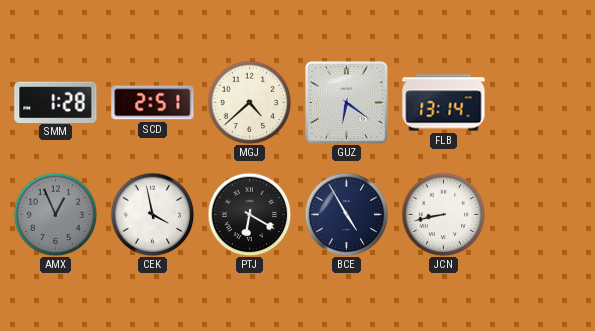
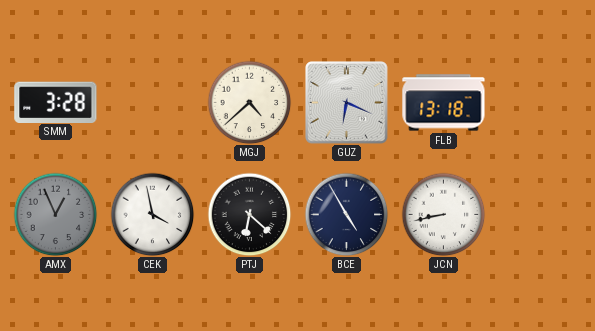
SMM: 1:28 -> 3:28
SCD: 2:51 -> none
GUZ: 6:21 -> 6:19
FLB: 13:14 -> 13:18
PTJ: 6:20 -> 6:22
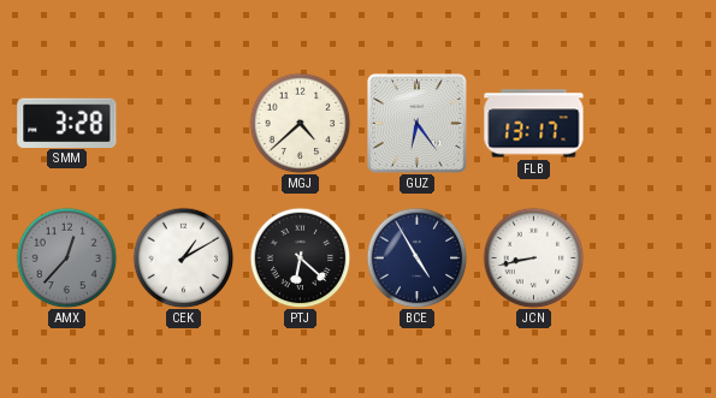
GUZ: 6:19 -> 6:24
FLB: 13:18 -> 13:17
AMX: 12:56 -> 12:37
CEK: 3:58 -> 1:10
